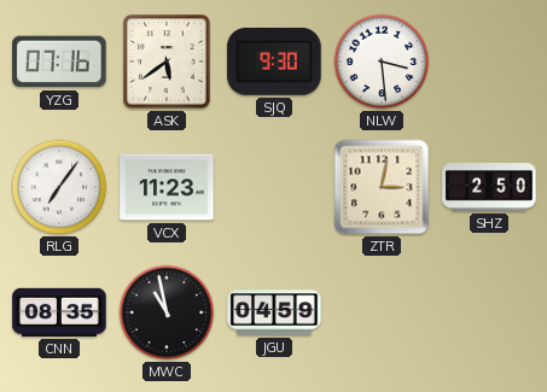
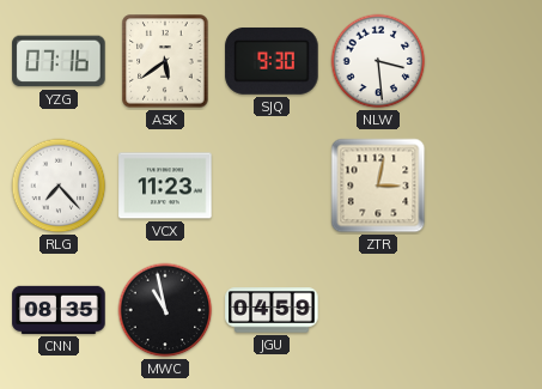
RLG: 7:06 -> 7:23
SHZ: 2:50 -> none
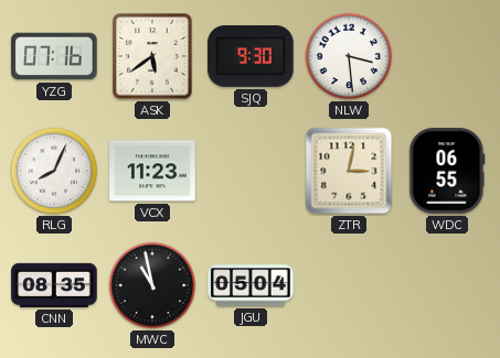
RLG: 7:23 -> 8:04
WDC: none -> 06:55
JGU: 04:59 -> 05:04
